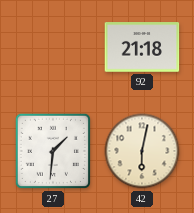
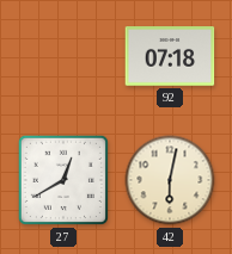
92: 21:18 -> 07:18
27: 1:31 -> 12:40
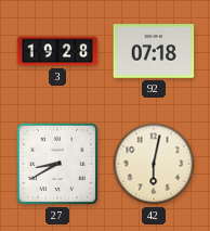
3: none -> 19:28
27: 12:40 -> 8:40
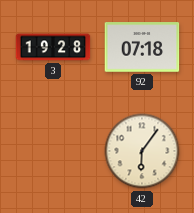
27: 8:40 -> none
42: 6:02 -> 6:06
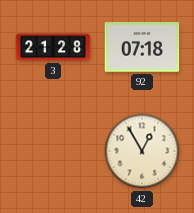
3: 19:28 -> 21:28
42: 6:06 -> 12:55
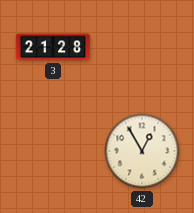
92: 07:18 -> none
